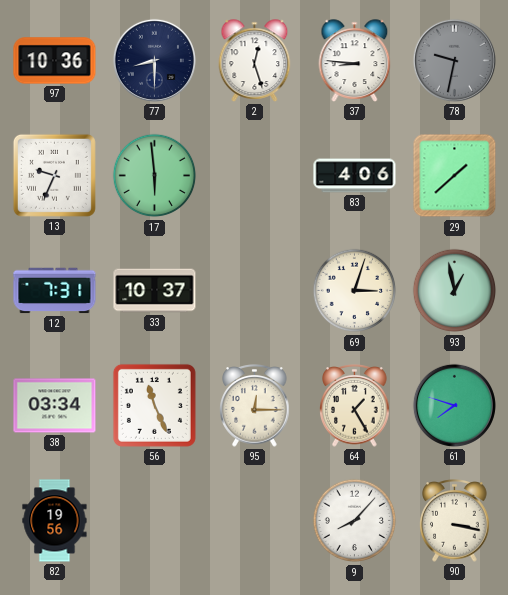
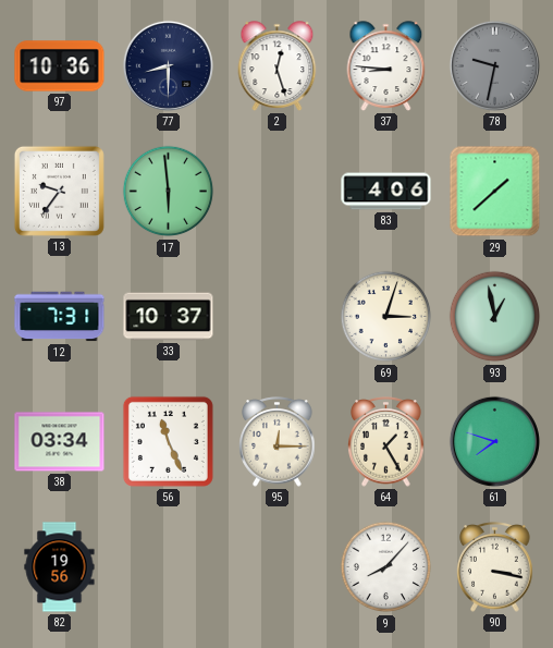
13: 9:34 -> 9:36
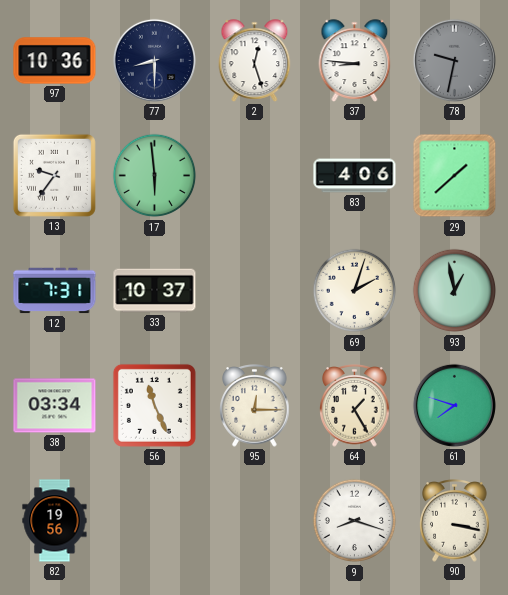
69: 3:03 -> 2:03
9: 8:07 -> 8:18
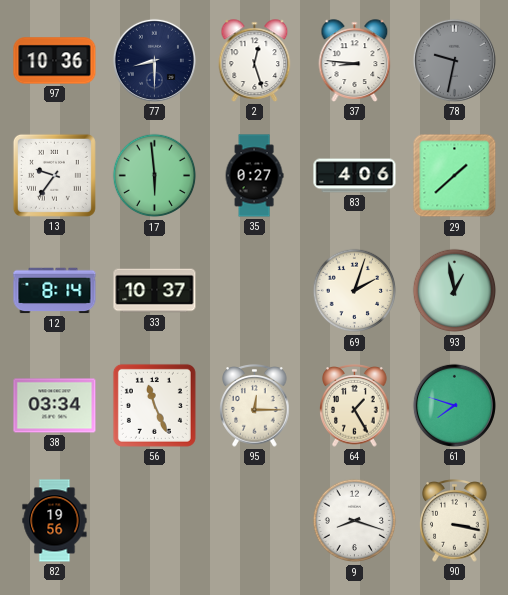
35: none -> 0:27
12: 7:31 -> 8:14
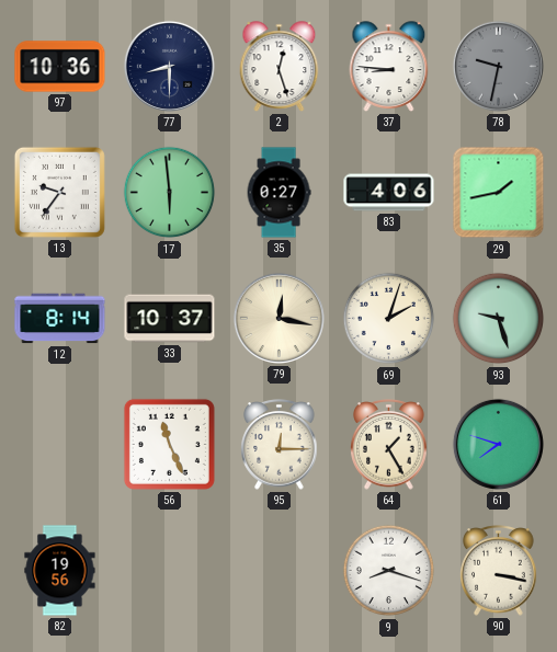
29: 1:38 -> 1:43
79: none -> 12:17
93: 12:58 -> 9:27
38: 03:34 -> none
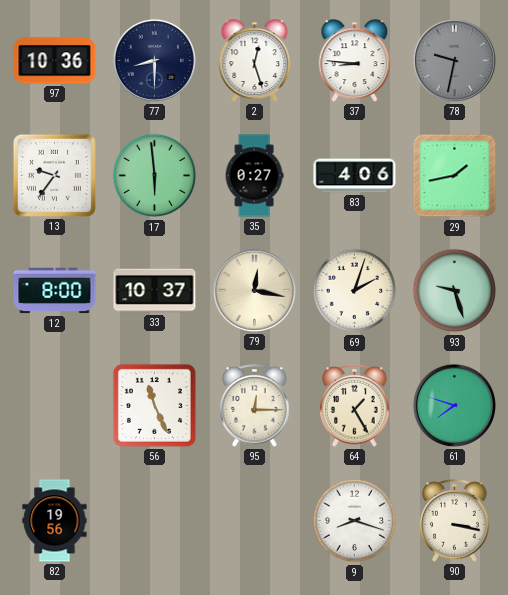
12: 8:14 -> 8:00
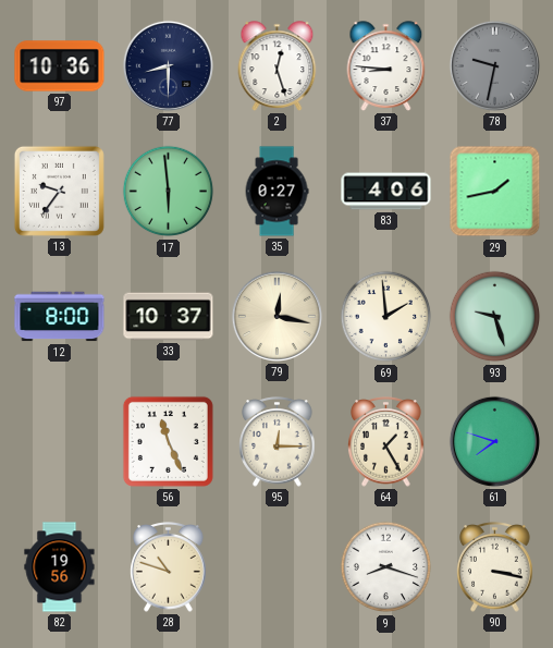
69: 2:03 -> 1:59
28: none -> 10:48
